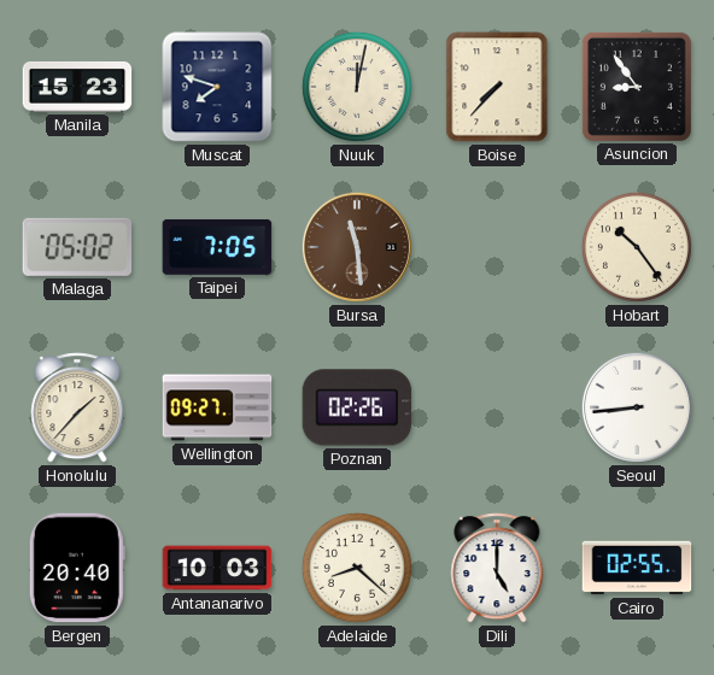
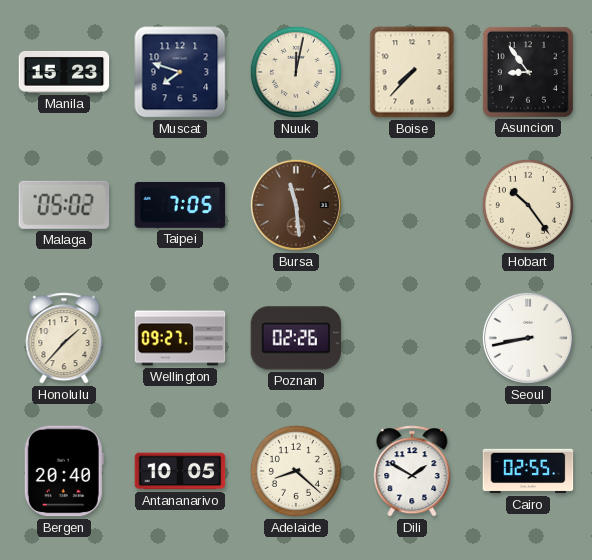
Seoul: 8:44 -> 8:43
Antananarivo: 10:03 -> 10:05
Dili: 5:00 -> 1:50
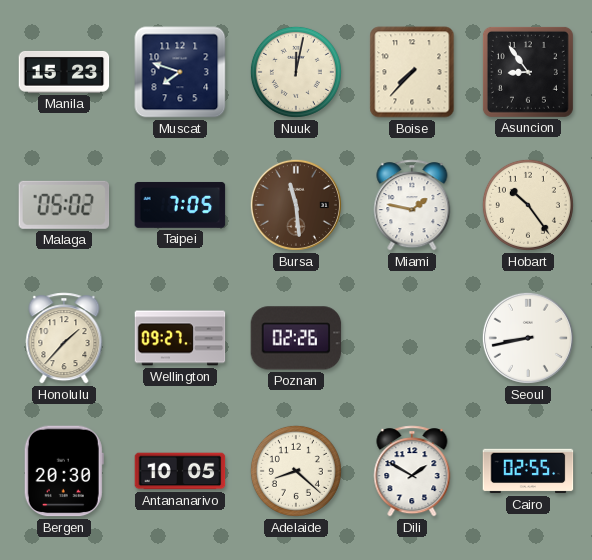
Miami: none -> 1:47
Bergen: 20:40 -> 20:30
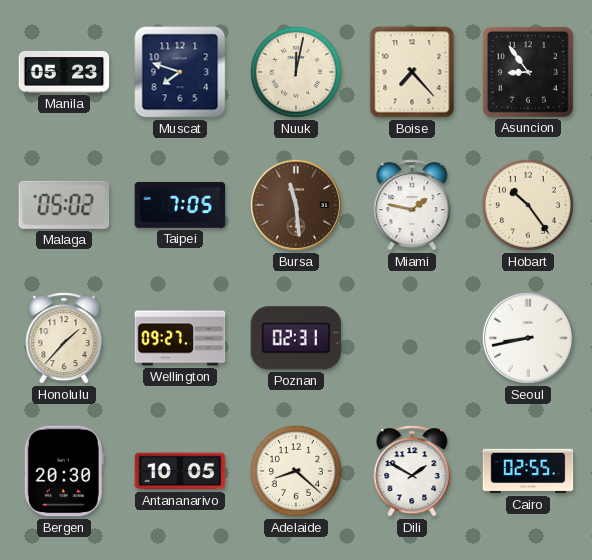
Manila: 15:23 -> 05:23
Boise: 7:37 -> 7:23
Poznan: 02:26 -> 02:31
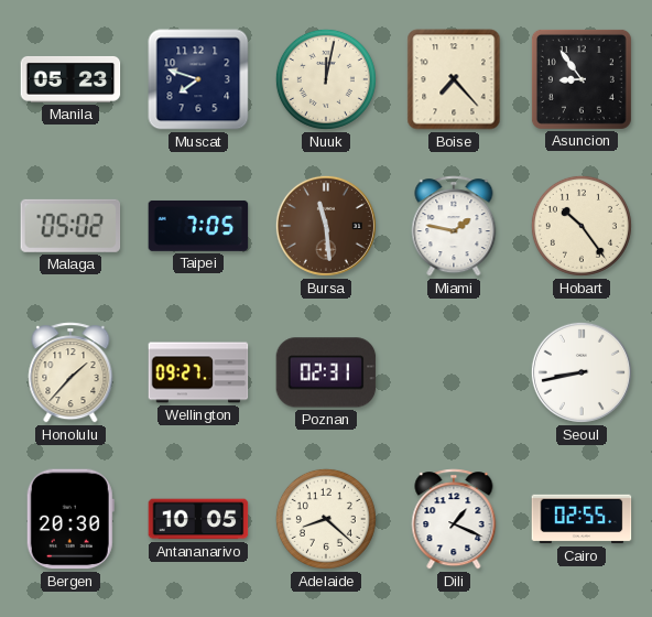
Dili: 1:50 -> 1:19
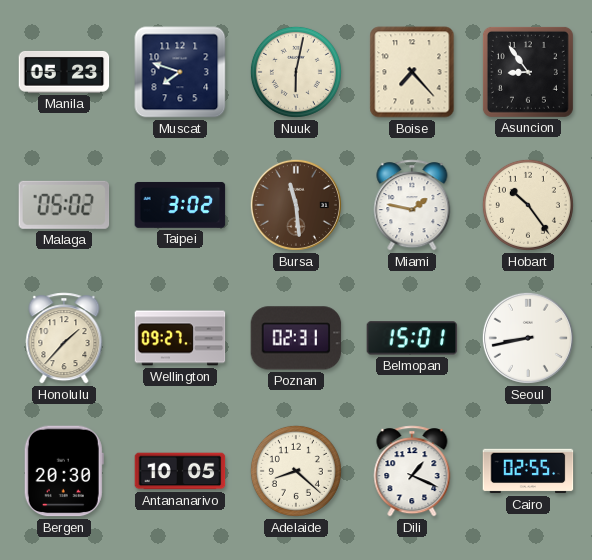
Nuuk: 12:02 -> 6:02
Taipei: 7:05 -> 3:02
Belmopan: none -> 15:01
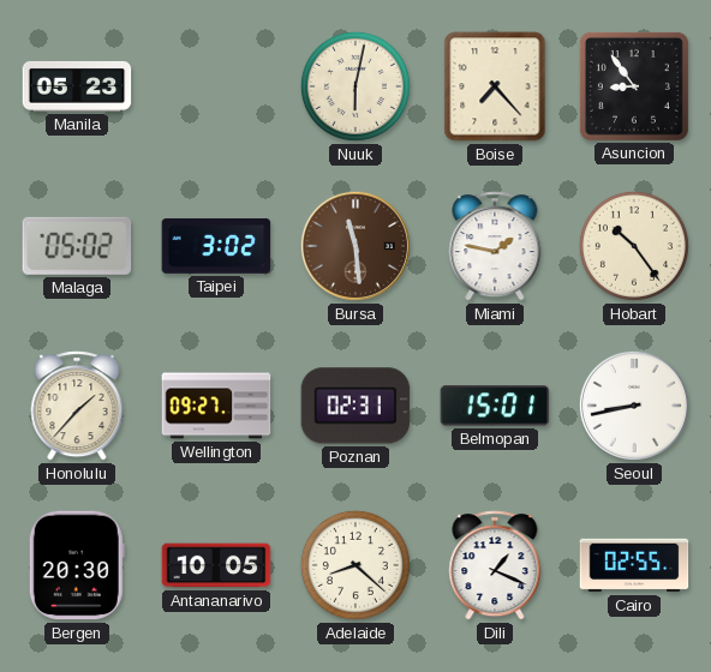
Muscat: 7:48 -> none
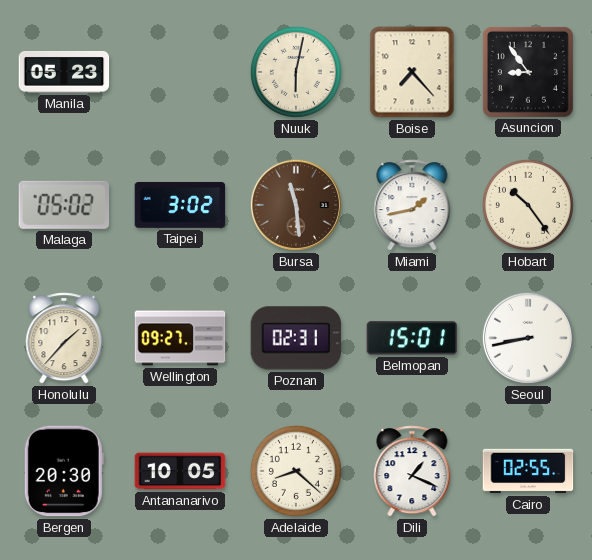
Miami: 1:47 -> 1:43
